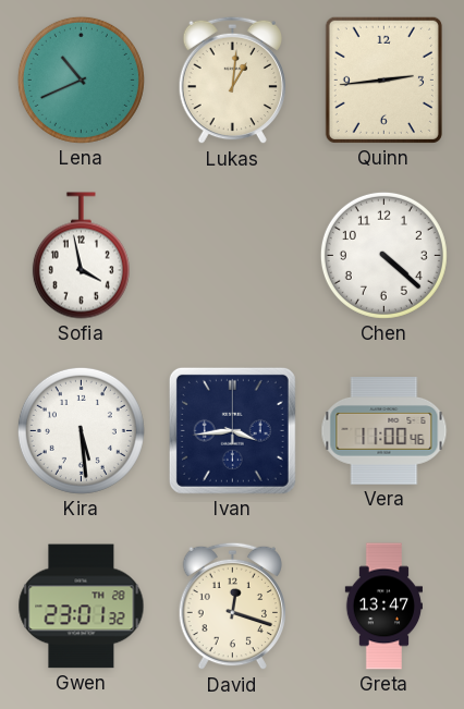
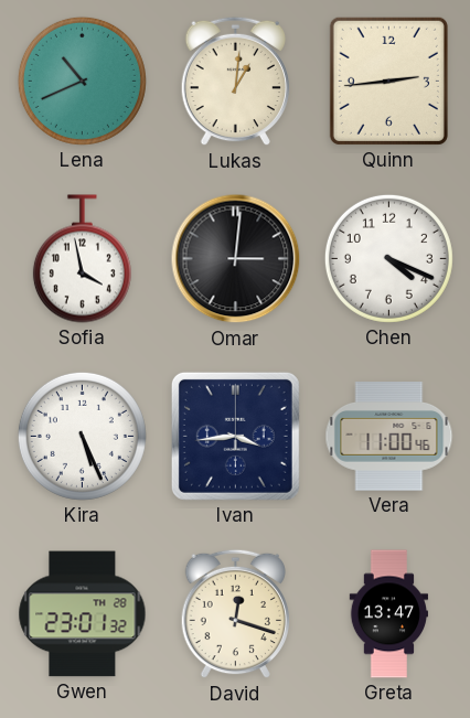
Omar: none -> 3:01
Chen: 4:22 -> 4:19
Kira: 5:29 -> 5:26
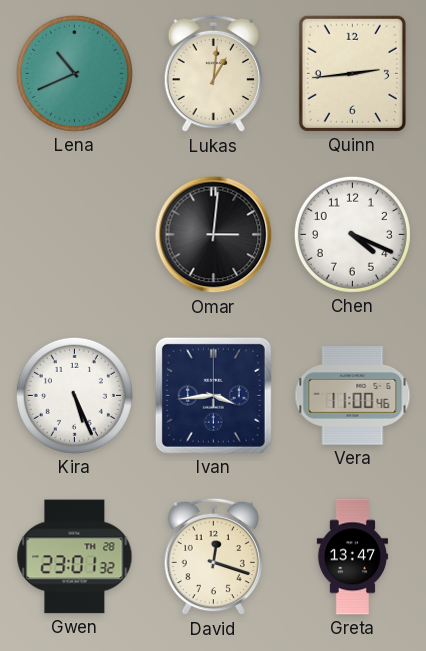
Sofia: 3:58 -> none
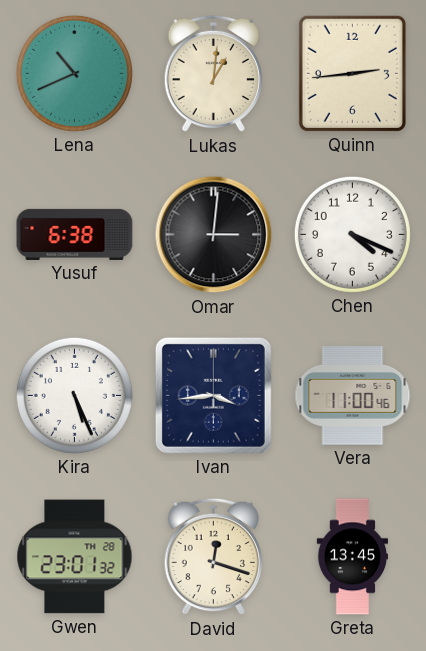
Yusuf: none -> 6:38
Greta: 13:47 -> 13:45
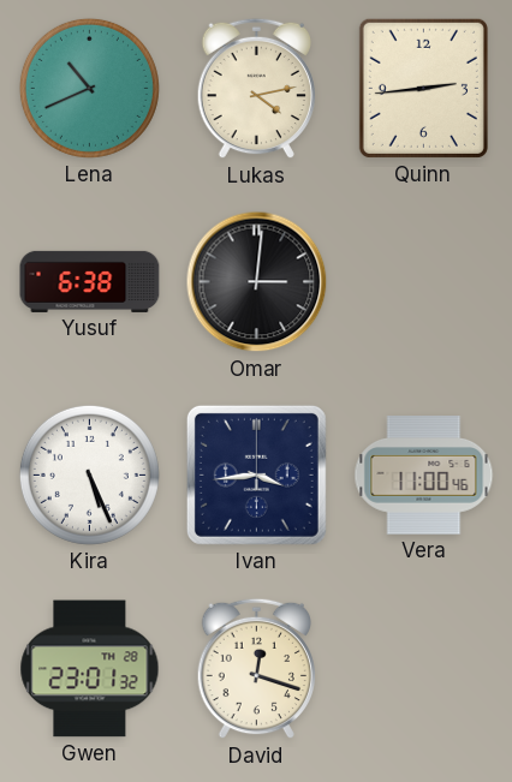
Lukas: 1:01 -> 4:13
Chen: 4:19 -> none
Greta: 13:45 -> none
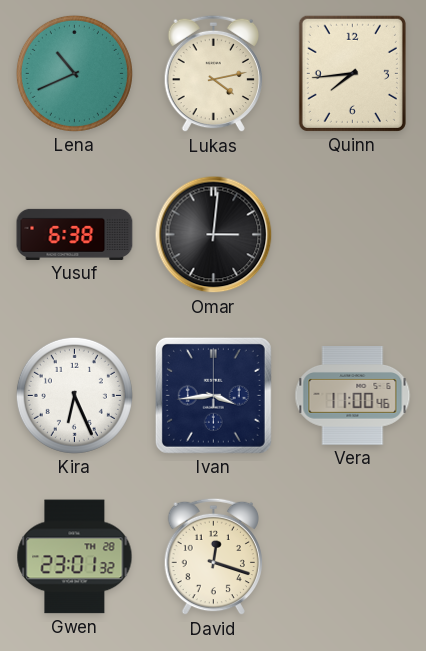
Quinn: 2:44 -> 7:44
Kira: 5:26 -> 6:26
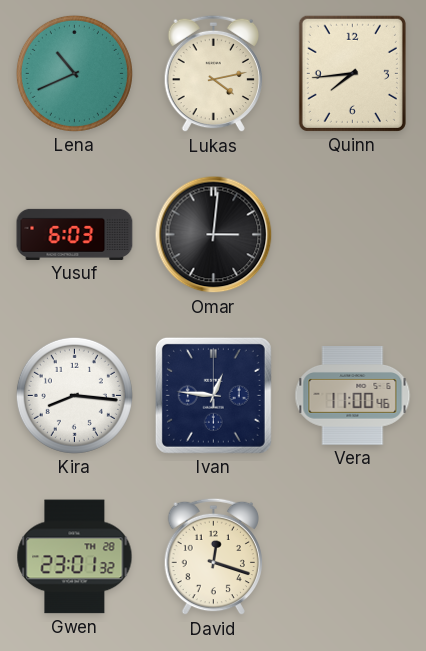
Yusuf: 6:38 -> 6:03
Kira: 6:26 -> 8:16
Ivan: 3:44 -> 12:46
